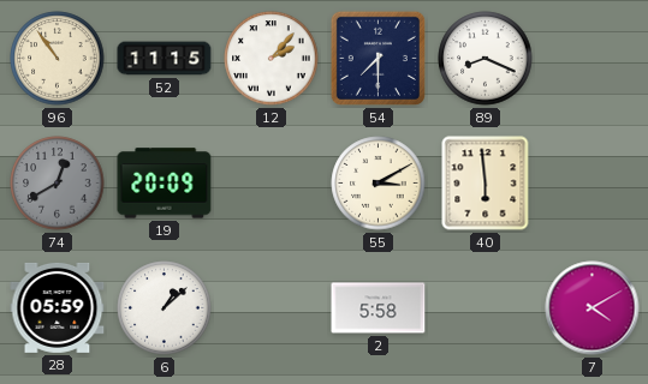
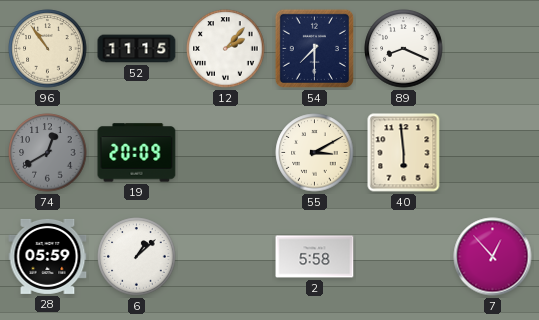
7: 4:10 -> 12:53
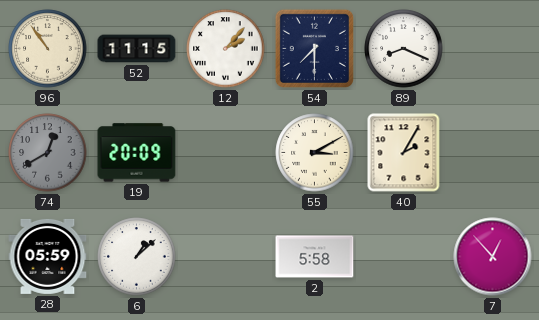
40: 5:59 -> 2:05
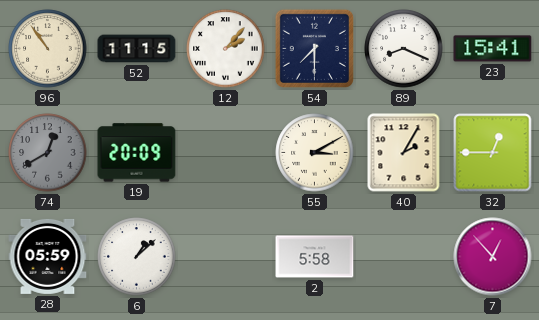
23: none -> 15:41
32: none -> 12:45
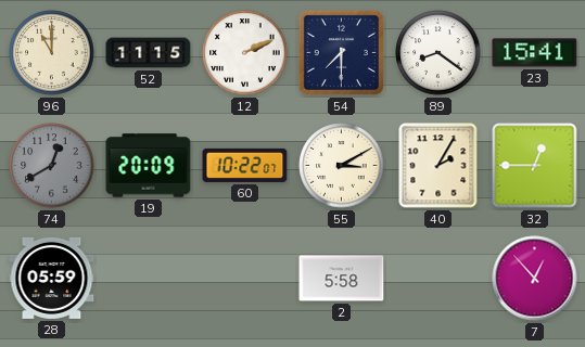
96: 10:54 -> 11:00
12: 2:07 -> 2:11
89: 8:19 -> 8:21
60: none -> 10:22
6: 1:08 -> none
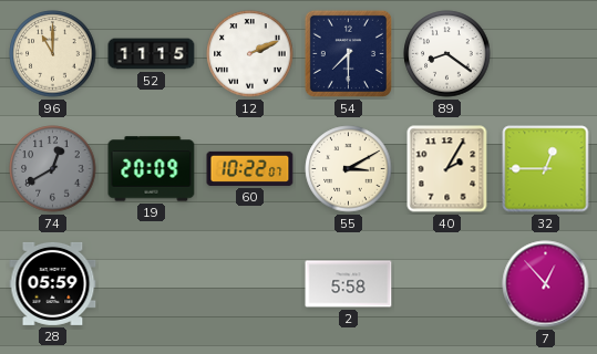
23: 15:41 -> none
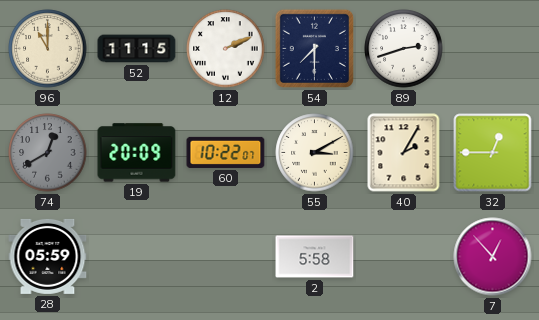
89: 8:21 -> 2:42
